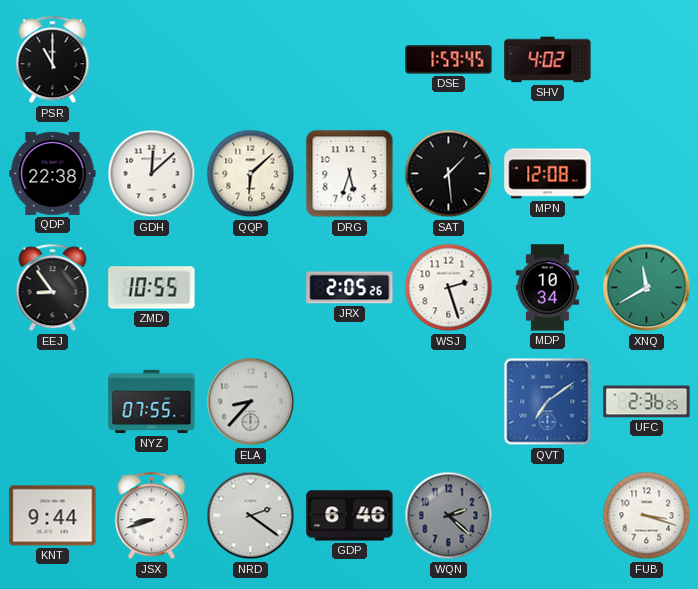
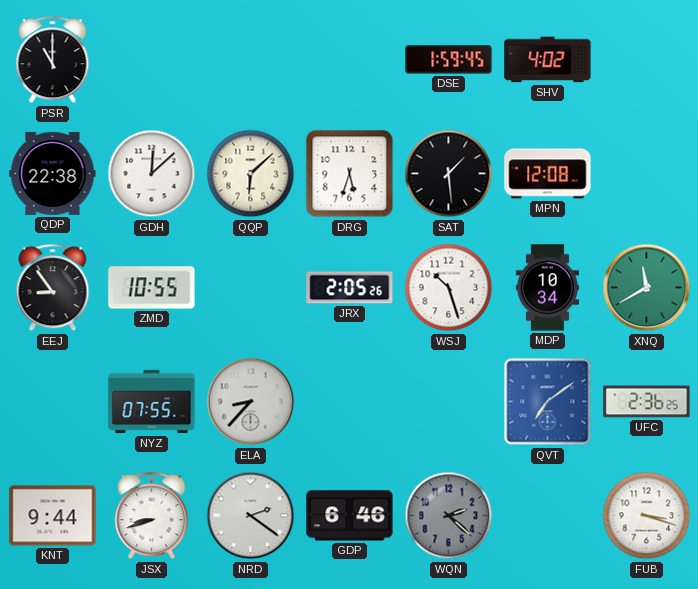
WSJ: 2:27 -> 10:27
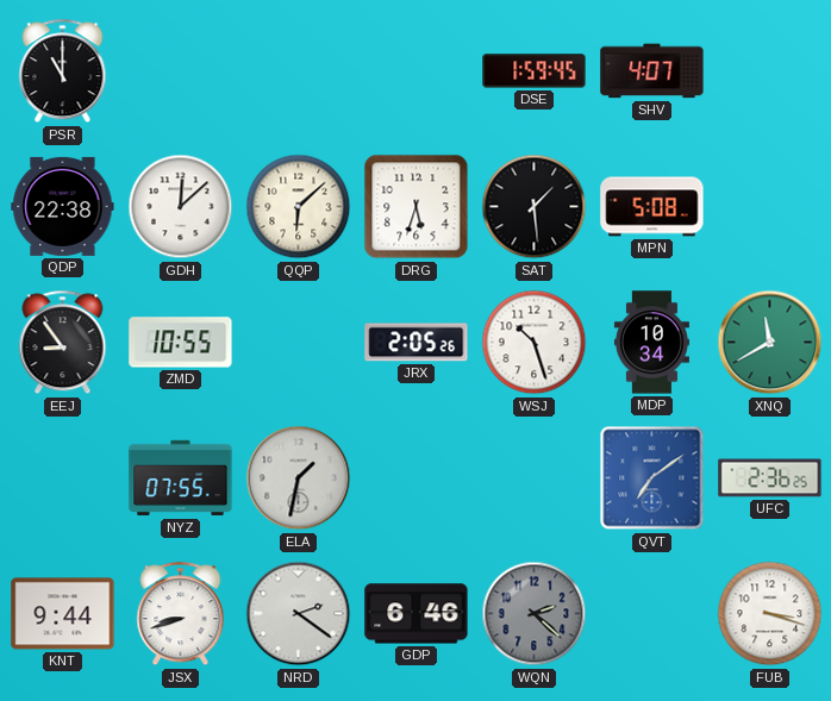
SHV: 4:02 -> 4:07
MPN: 12:08 -> 5:08
ELA: 8:37 -> 1:32
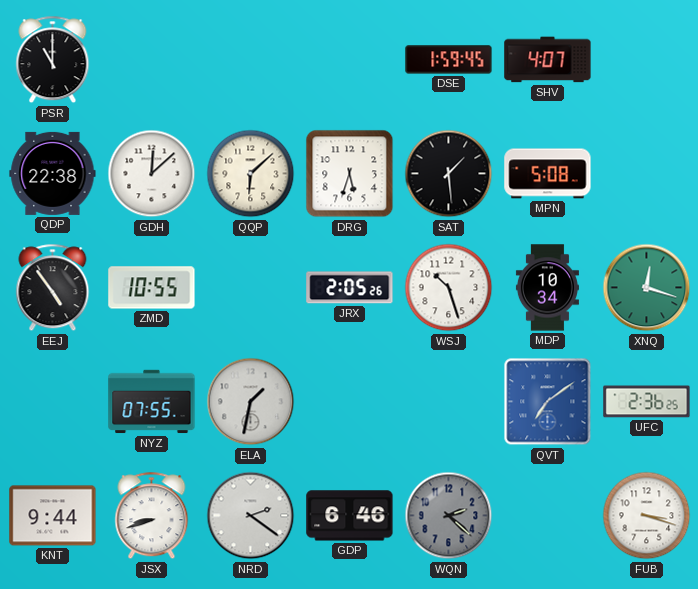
EEJ: 8:54 -> 4:54
XNQ: 11:40 -> 12:18
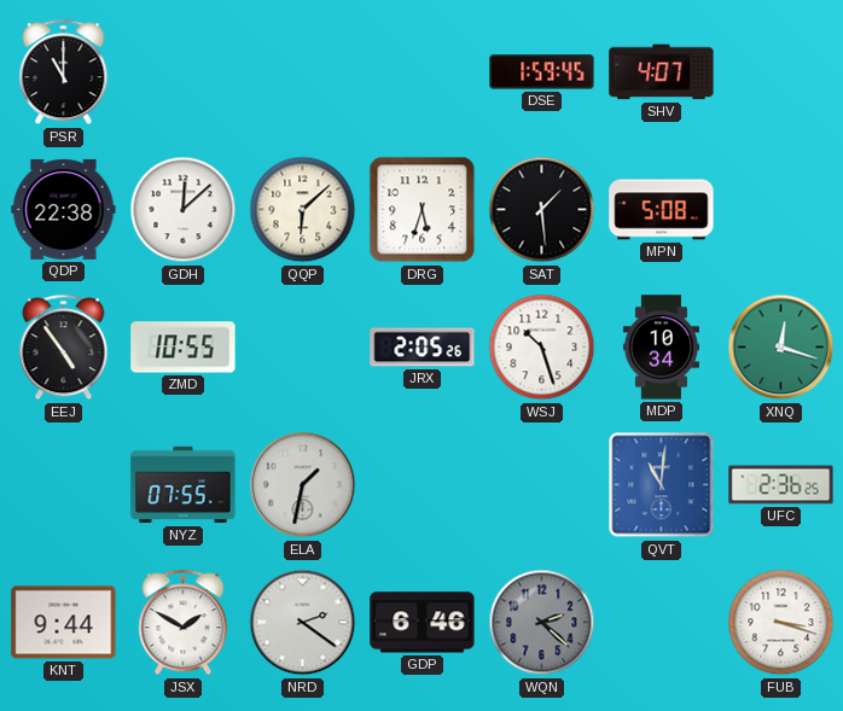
QVT: 7:09 -> 11:01
JSX: 8:42 -> 1:50
